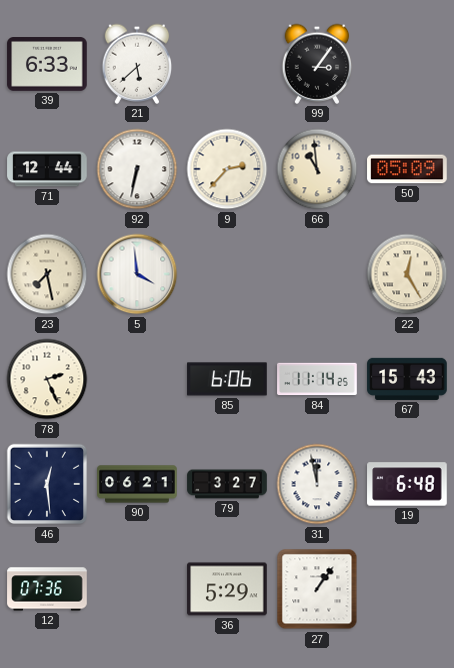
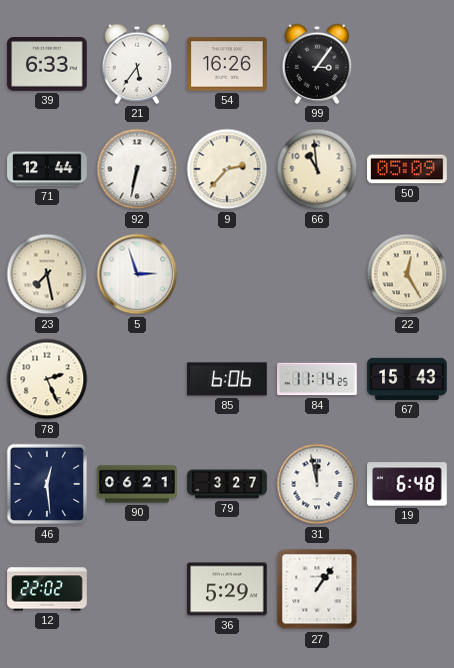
21: 5:38 -> 5:36
54: none -> 16:26
5: 3:59 -> 2:57
12: 07:36 -> 22:02
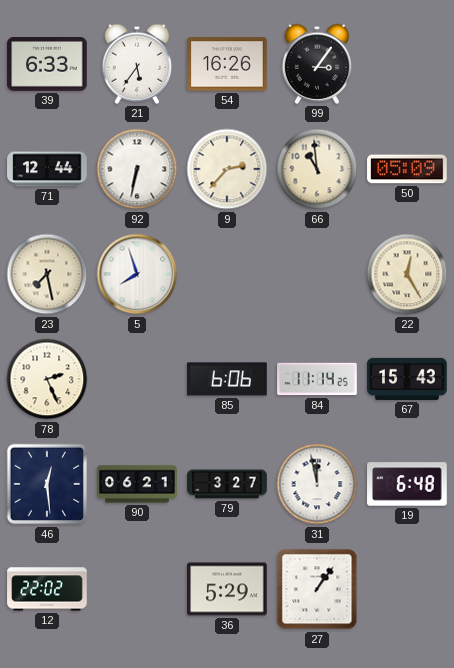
5: 2:57 -> 7:57
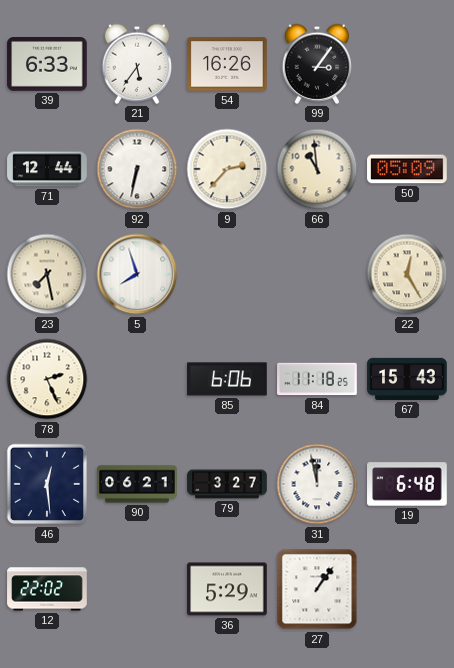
84: 11:14 -> 11:18
